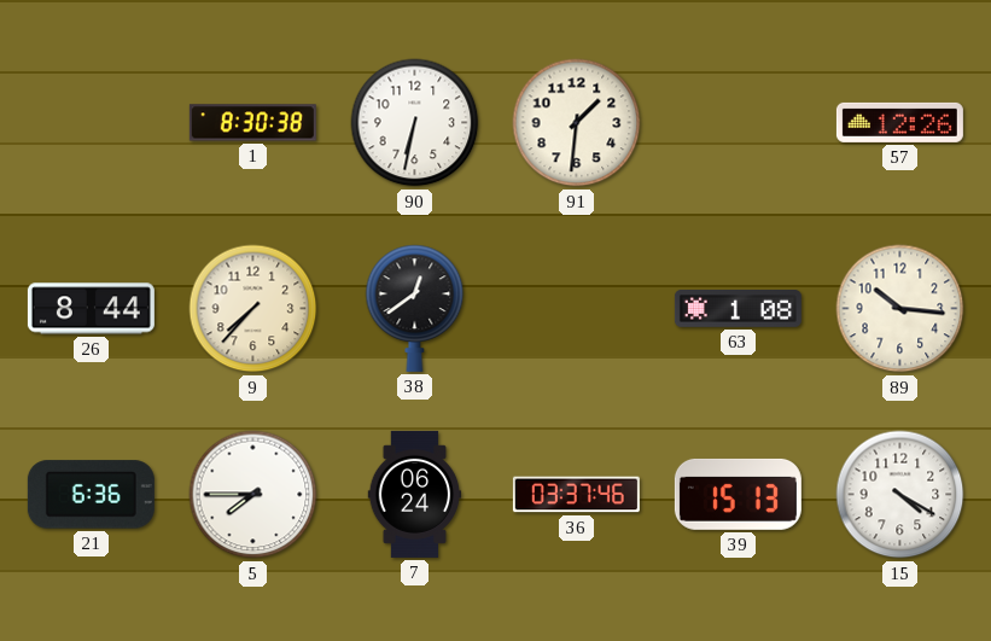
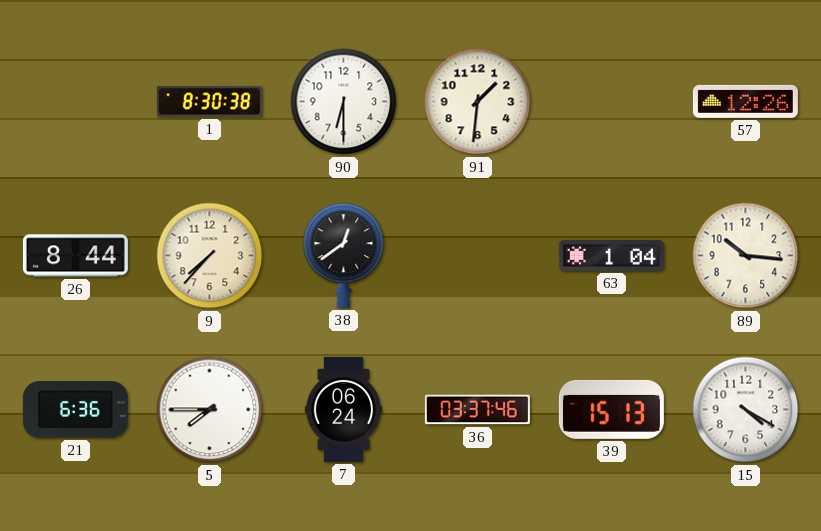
90: 6:32 -> 6:30
63: 1:08 -> 1:04
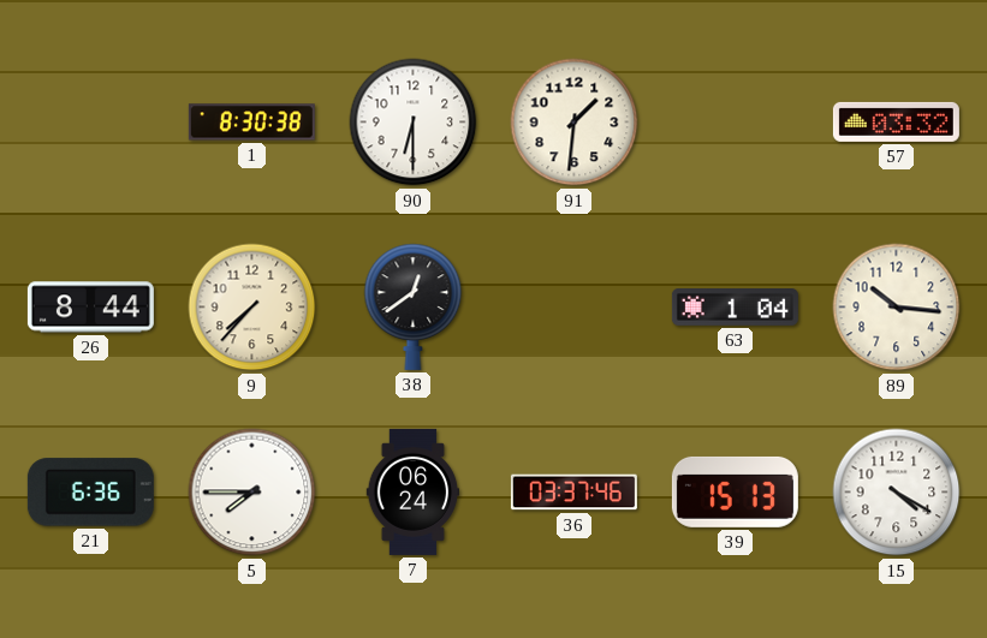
57: 12:26 -> 03:32
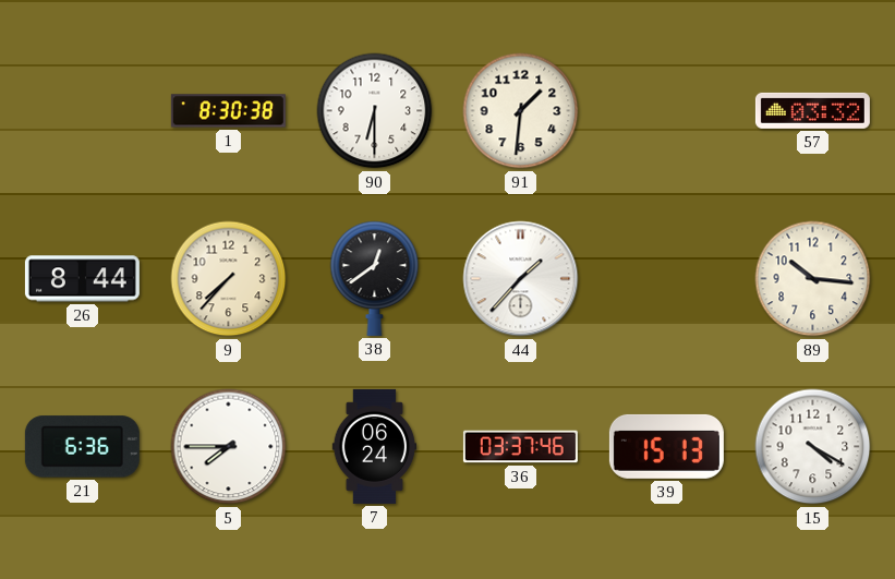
44: none -> 1:37
63: 1:04 -> none
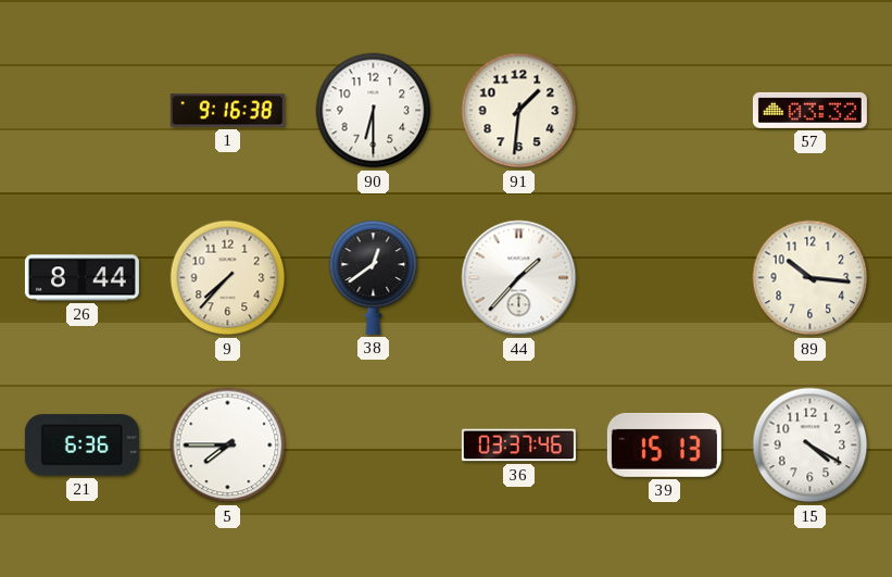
1: 8:30 -> 9:16
7: 06:24 -> none
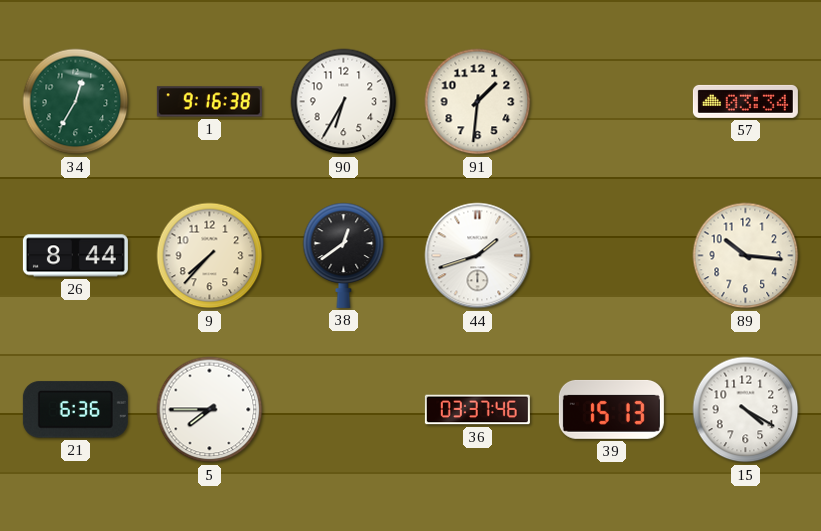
34: none -> 12:35
90: 6:30 -> 6:35
57: 03:32 -> 03:34
44: 1:37 -> 1:42
